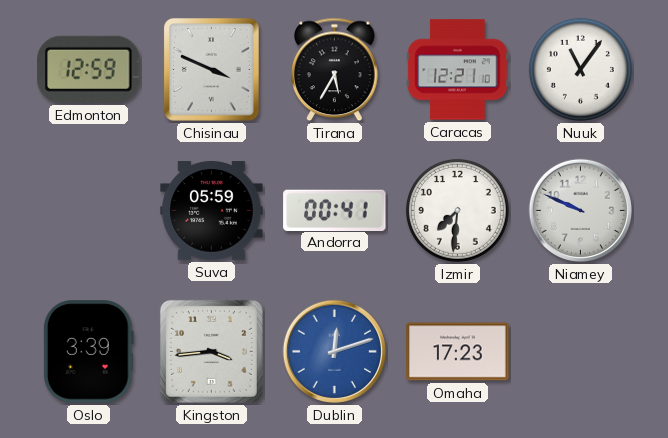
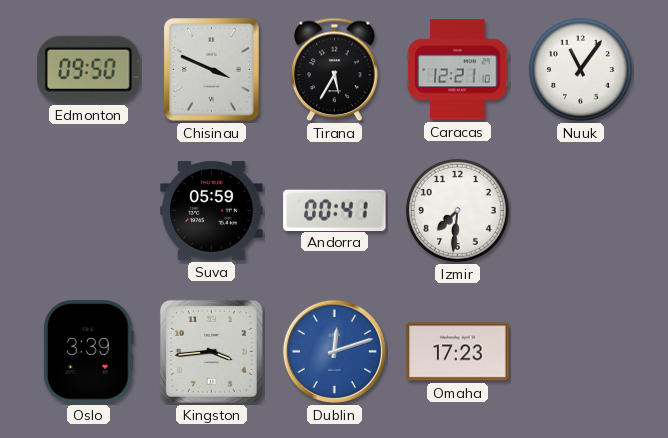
Edmonton: 12:59 -> 09:50
Niamey: 9:49 -> none
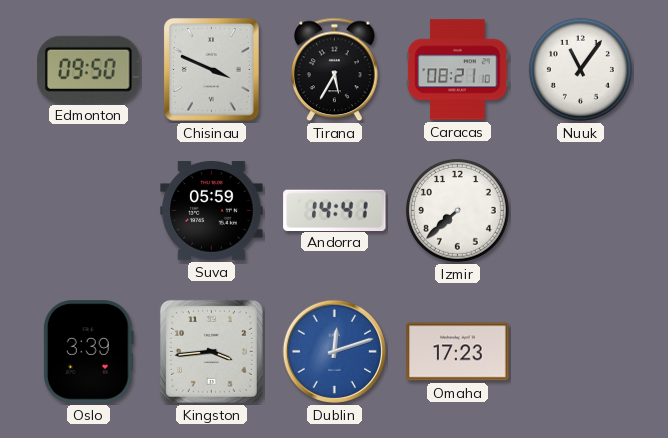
Caracas: 12:21 -> 08:21
Andorra: 00:41 -> 14:41
Izmir: 7:31 -> 7:38
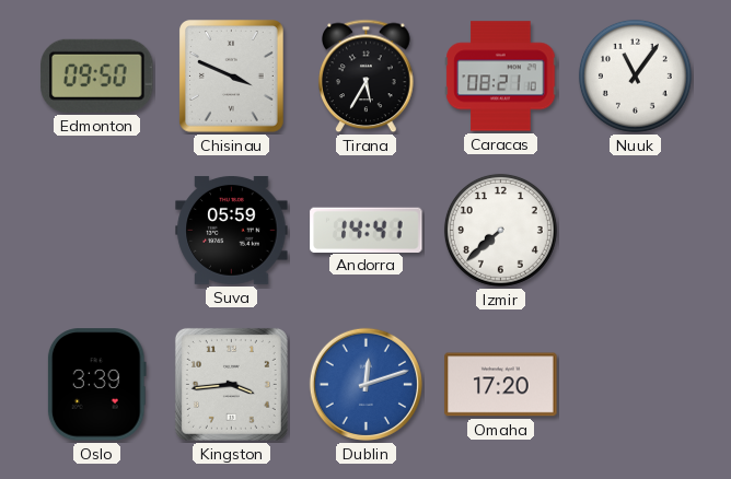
Omaha: 17:23 -> 17:20
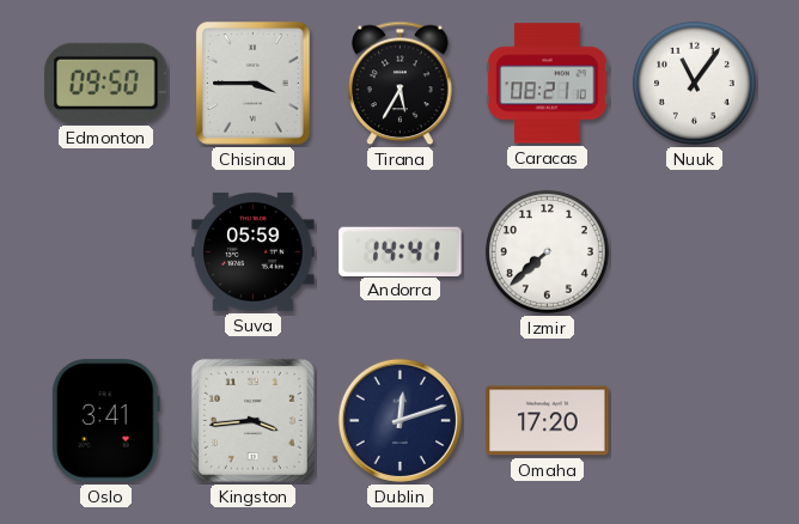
Chisinau: 3:49 -> 3:45
Oslo: 3:39 -> 3:41
Dublin dial: blue -> navy
